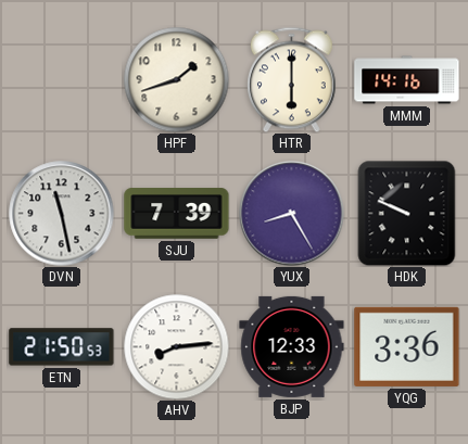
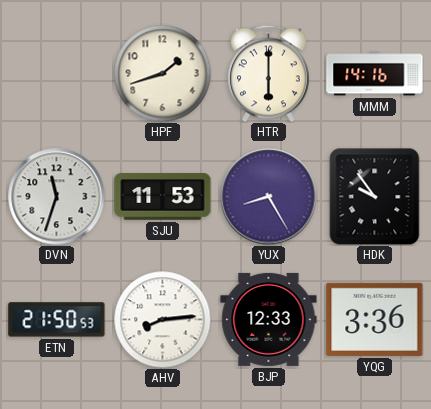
DVN: 11:28 -> 11:33
SJU: 7:39 -> 11:53
HDK: 9:49 -> 9:54
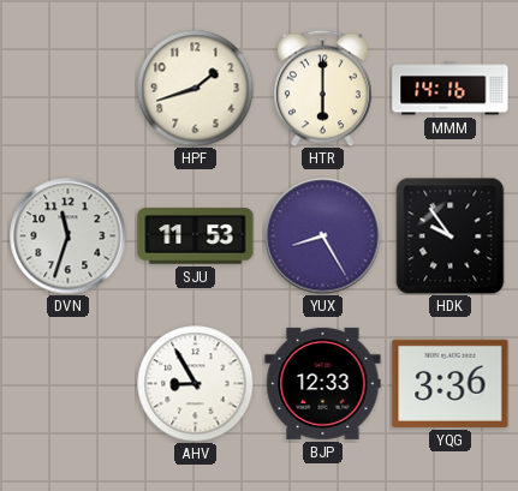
ETN: 21:50 -> none
AHV: 8:14 -> 8:55
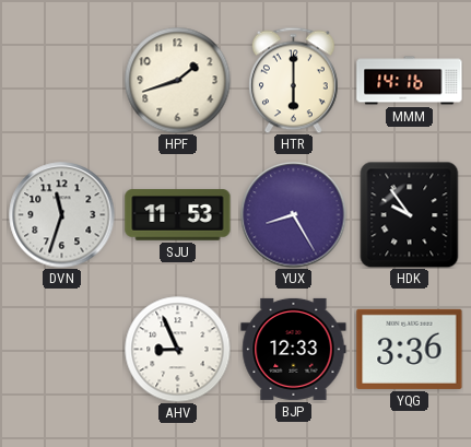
AHV: 8:55 -> 8:56
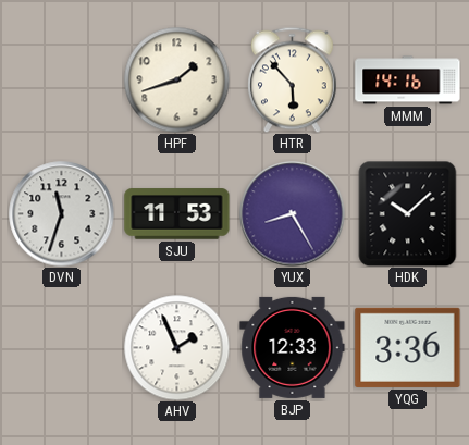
HTR: 6:00 -> 5:53
HDK: 9:54 -> 10:08
AHV: 8:56 -> 1:56
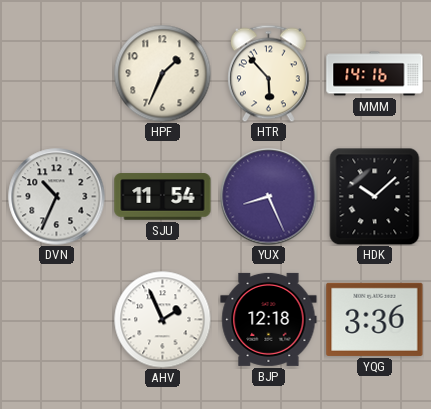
HPF: 1:42 -> 1:34
DVN: 11:33 -> 10:34
SJU: 11:53 -> 11:54
YUX: 8:25 -> 8:26
BJP: 12:33 -> 12:18
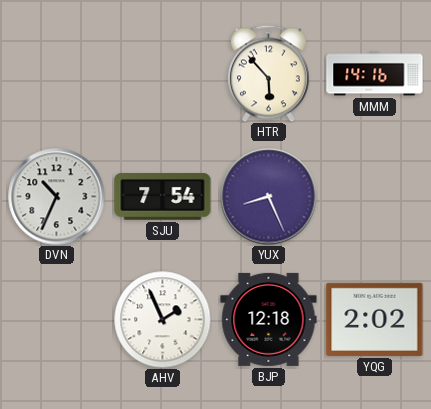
HPF: 1:34 -> none
SJU: 11:54 -> 7:54
HDK: 10:08 -> none
YQG: 3:36 -> 2:02
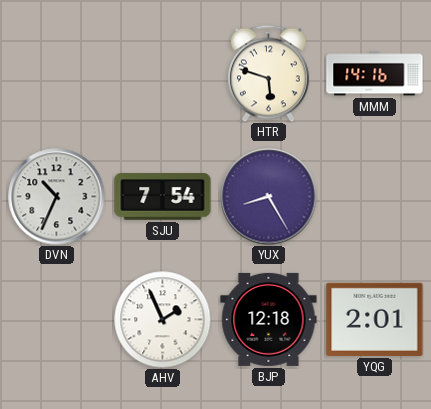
HTR: 5:53 -> 5:48
YUX: 8:26 -> 8:25
YQG: 2:02 -> 2:01
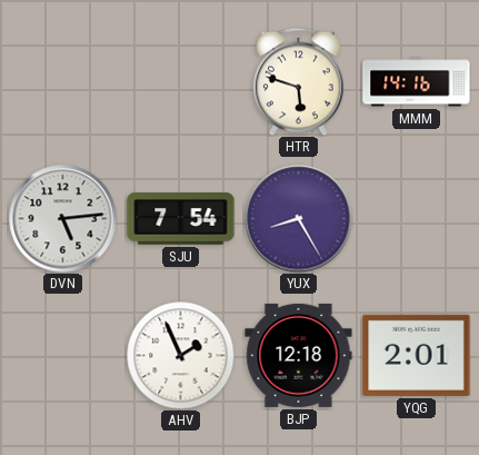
DVN: 10:34 -> 5:14
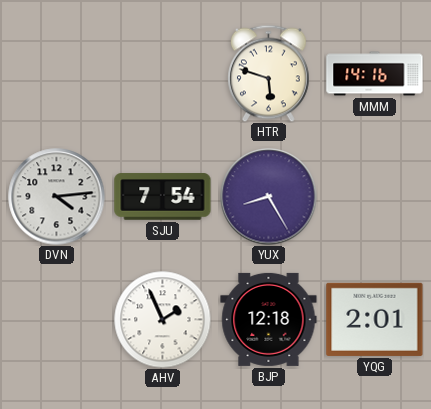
DVN: 5:14 -> 4:14
